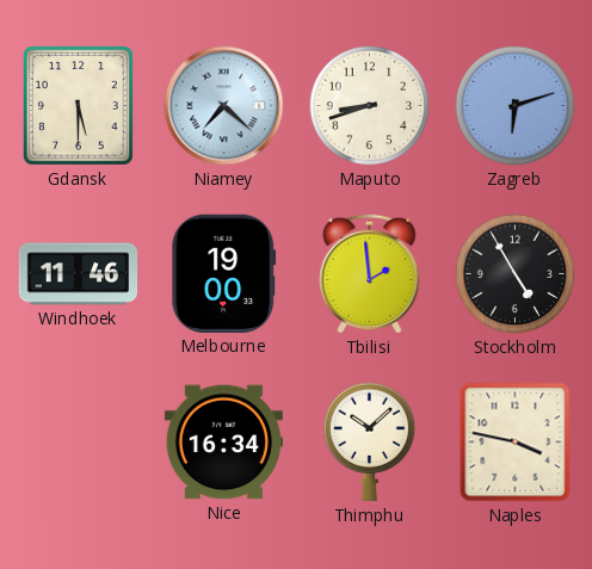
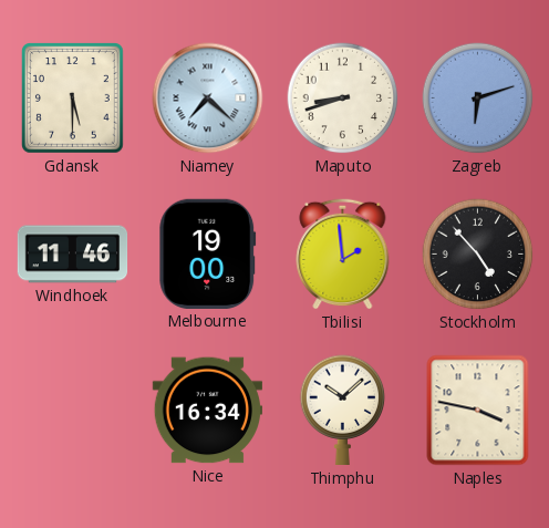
Stockholm: 4:55 -> 4:53
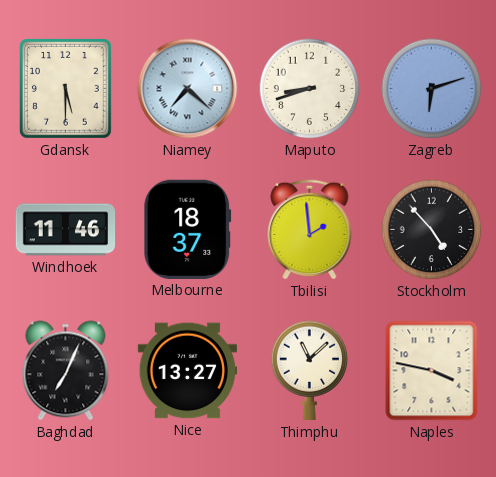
Melbourne: 19:00 -> 18:37
Baghdad: none -> 7:04
Nice: 16:34 -> 13:27
Thimphu: 10:08 -> 11:08
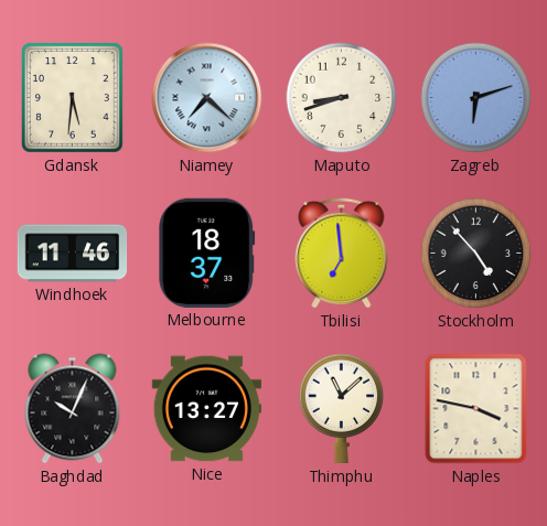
Gdansk: 5:30 -> 5:31
Tbilisi: 1:59 -> 6:59
Baghdad: 7:04 -> 10:04
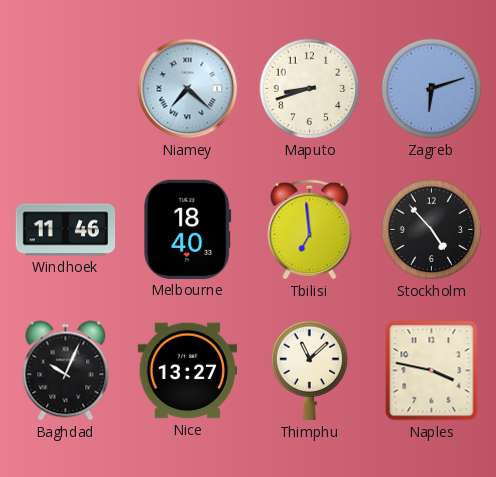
Gdansk: 5:31 -> none
Melbourne: 18:37 -> 18:40
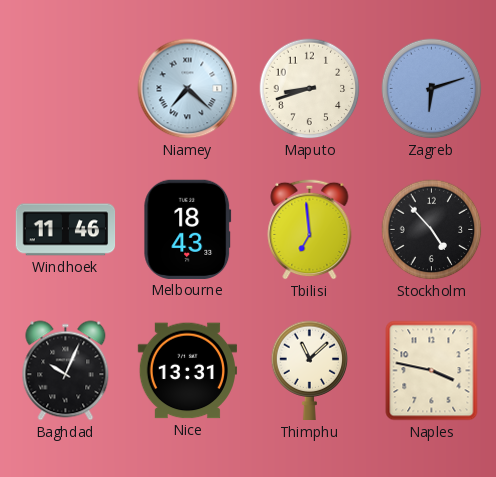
Melbourne: 18:40 -> 18:43
Nice: 13:27 -> 13:31
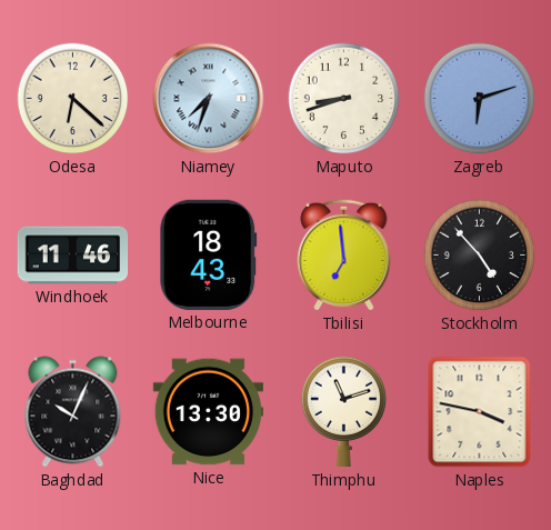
Odesa: none -> 6:22
Niamey: 7:22 -> 7:33
Nice: 13:31 -> 13:30
Thimphu: 11:08 -> 11:12
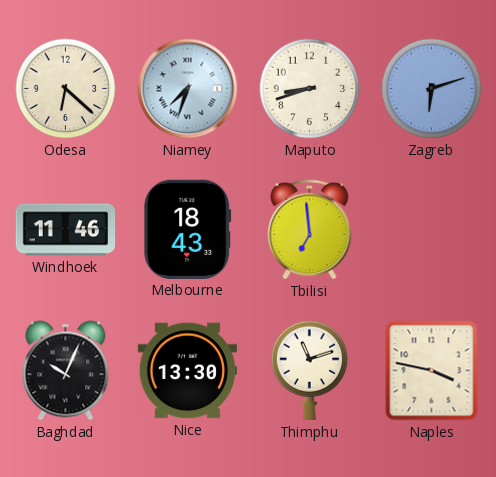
Stockholm: 4:53 -> none
